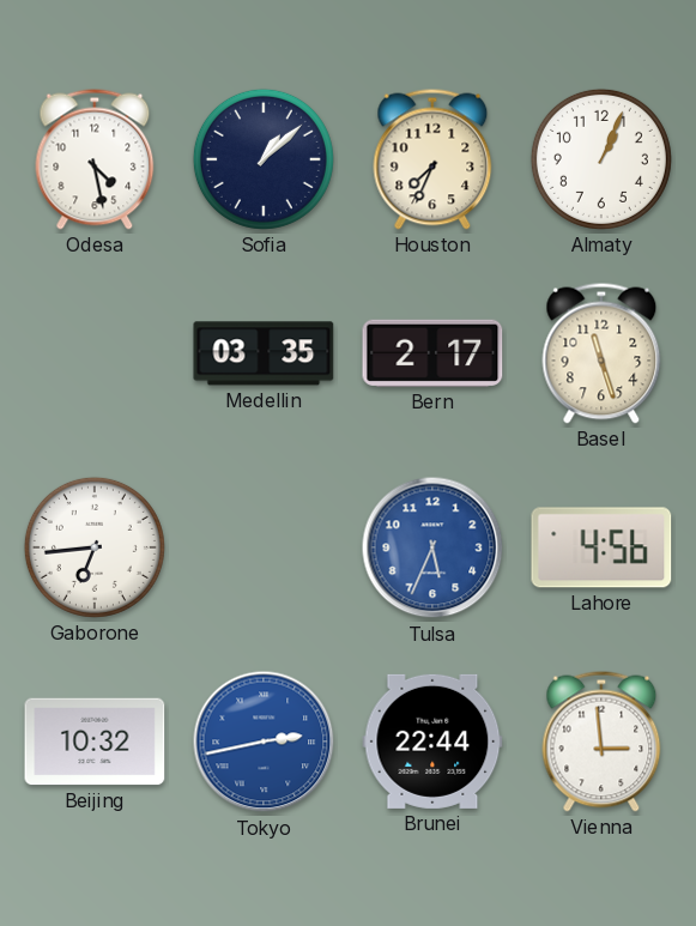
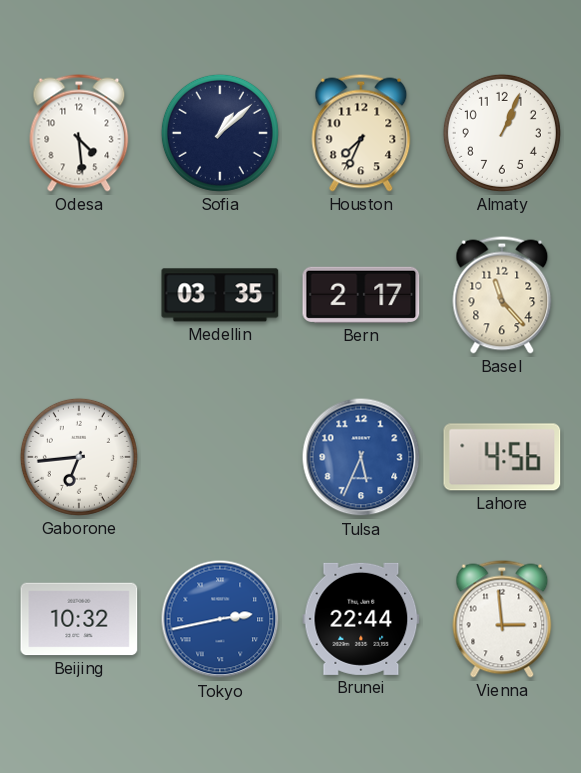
Odesa: 4:28 -> 4:29
Basel: 11:27 -> 11:23
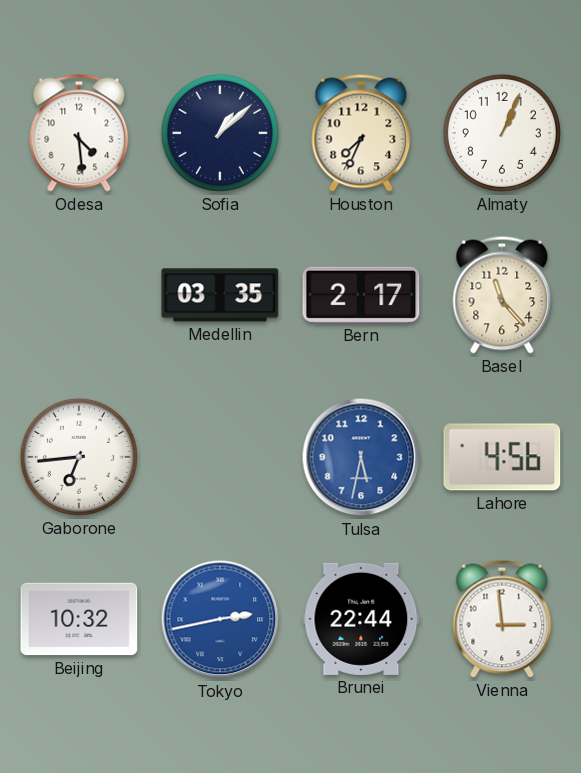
Tulsa: 5:34 -> 5:32
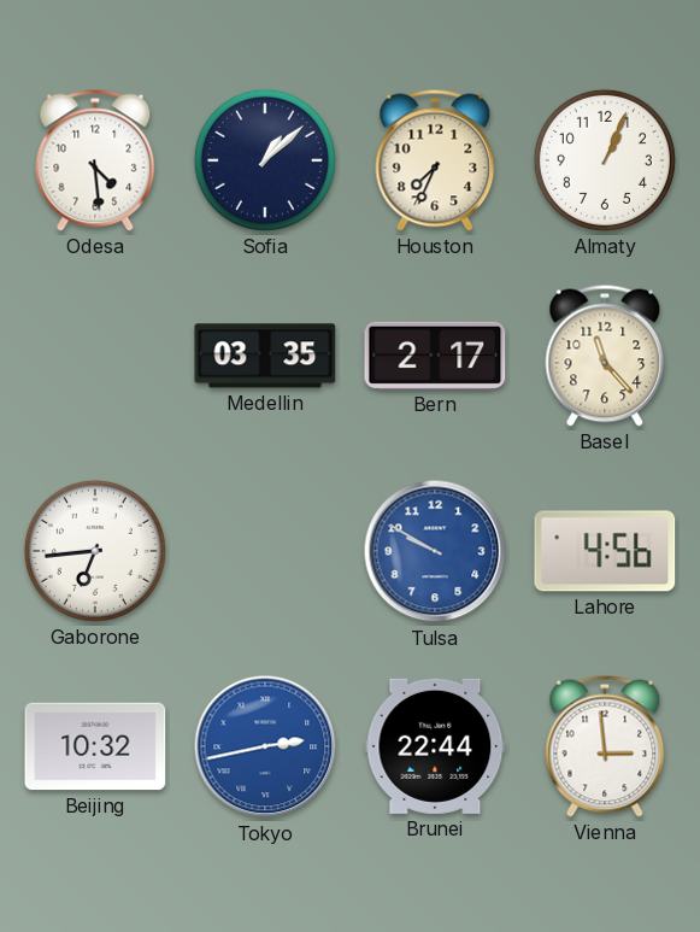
Tulsa: 5:32 -> 9:50
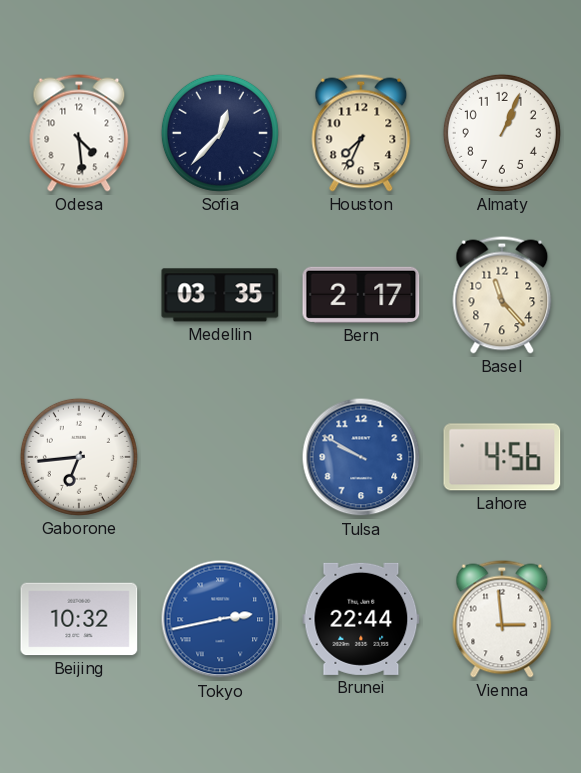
Sofia: 1:08 -> 12:37
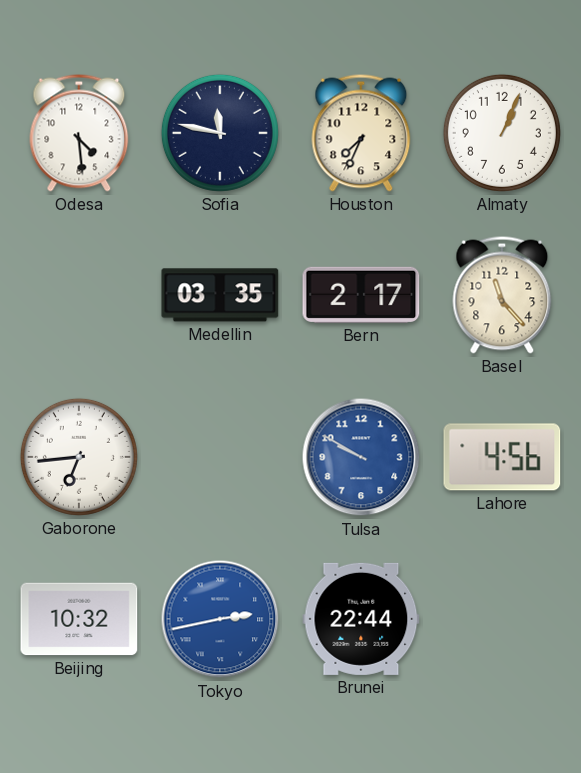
Sofia: 12:37 -> 11:47
Vienna: 2:59 -> none
